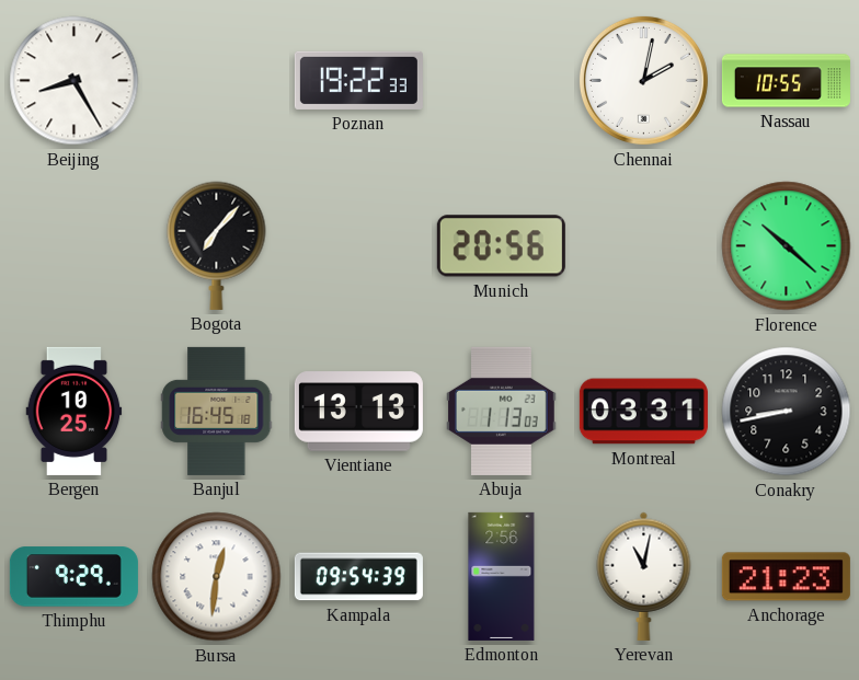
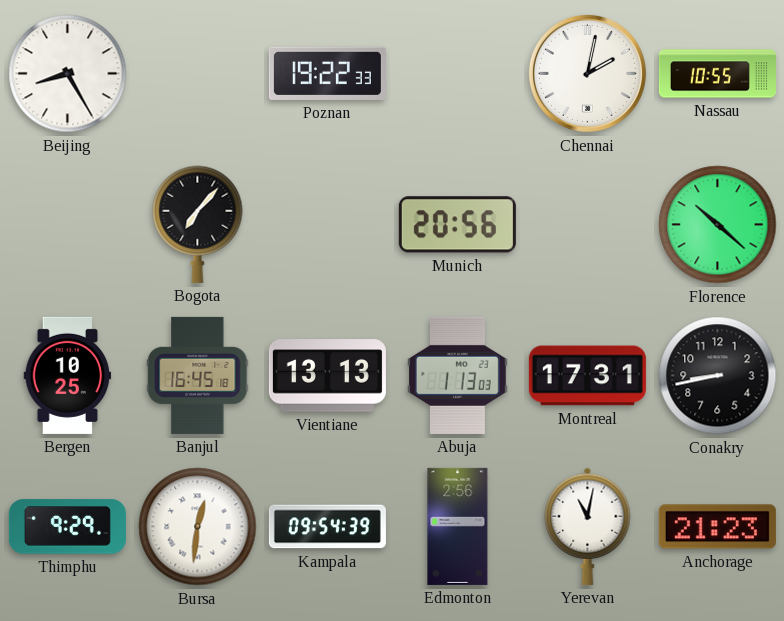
Montreal: 03:31 -> 17:31
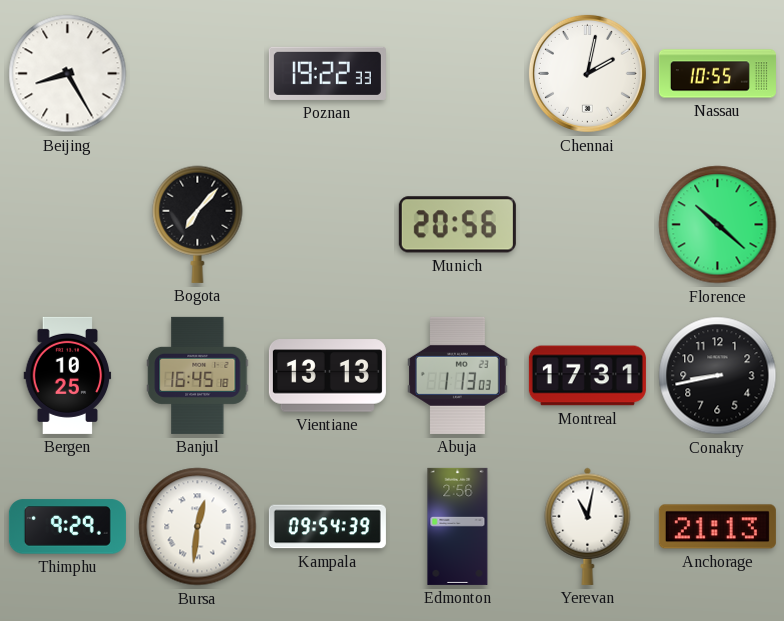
Anchorage: 21:23 -> 21:13
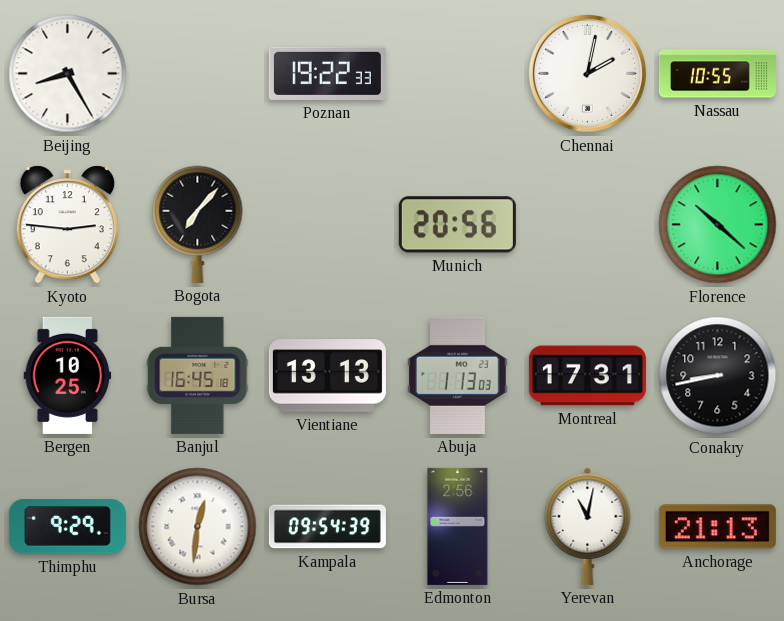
Kyoto: none -> 2:46
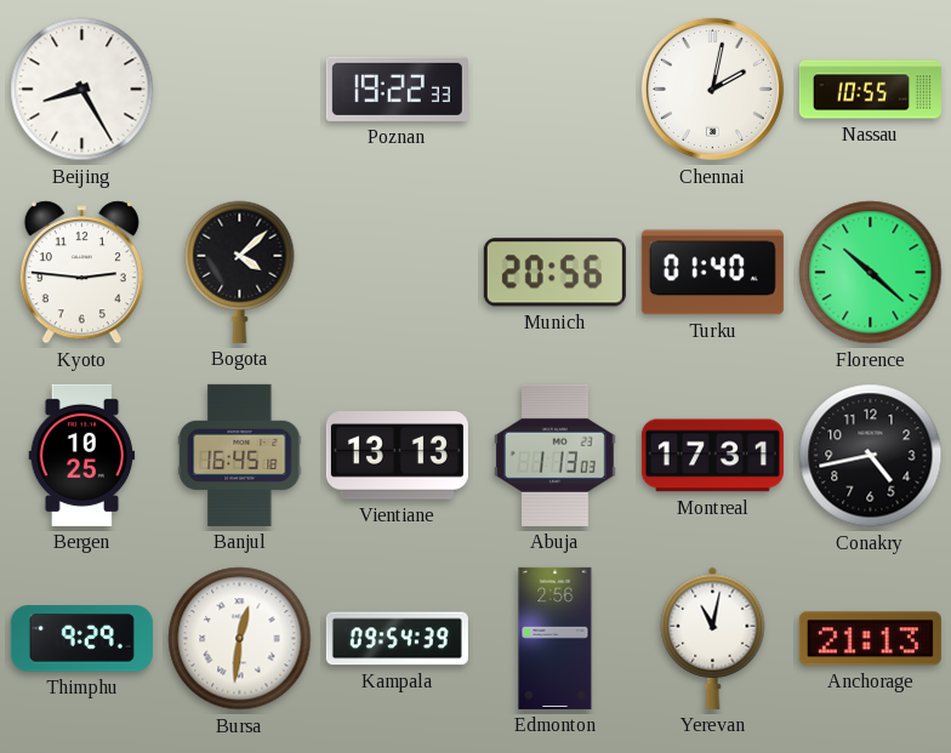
Bogota: 7:07 -> 4:08
Turku: none -> 01:40
Conakry: 8:43 -> 4:43
